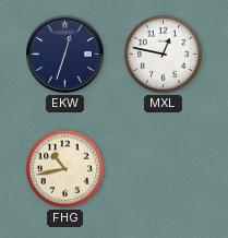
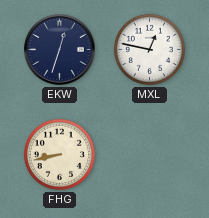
FHG: 10:43 -> 8:43
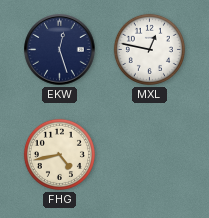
EKW: 12:33 -> 12:27
FHG: 8:43 -> 4:43
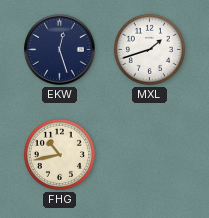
MXL: 12:47 -> 1:42
FHG: 4:43 -> 10:43
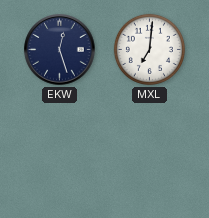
MXL: 1:42 -> 7:01
FHG: 10:43 -> none
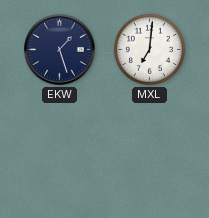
EKW: 12:27 -> 1:27
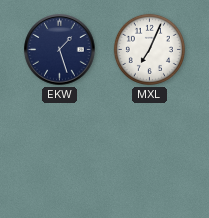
MXL: 7:01 -> 7:04
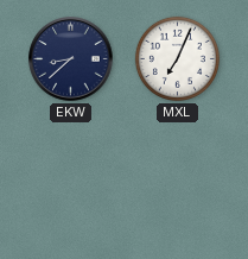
EKW: 1:27 -> 8:38
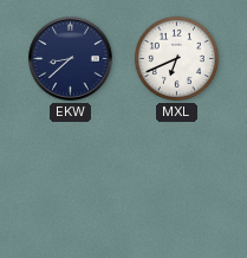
MXL: 7:04 -> 6:41
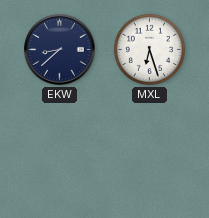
MXL: 6:41 -> 6:27
